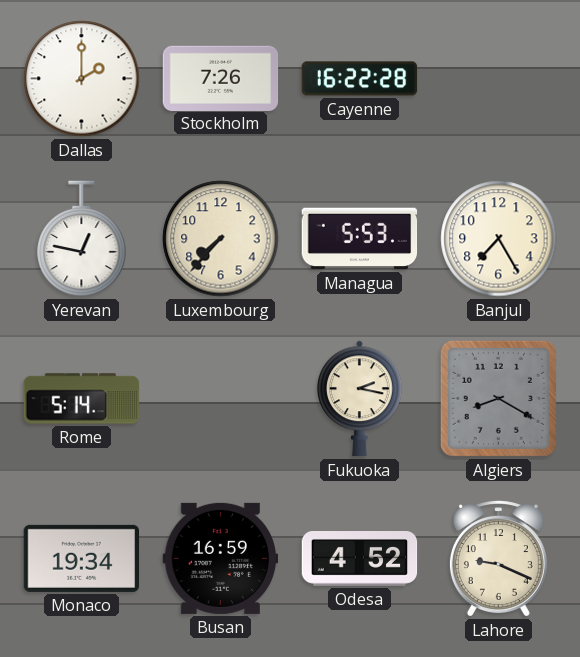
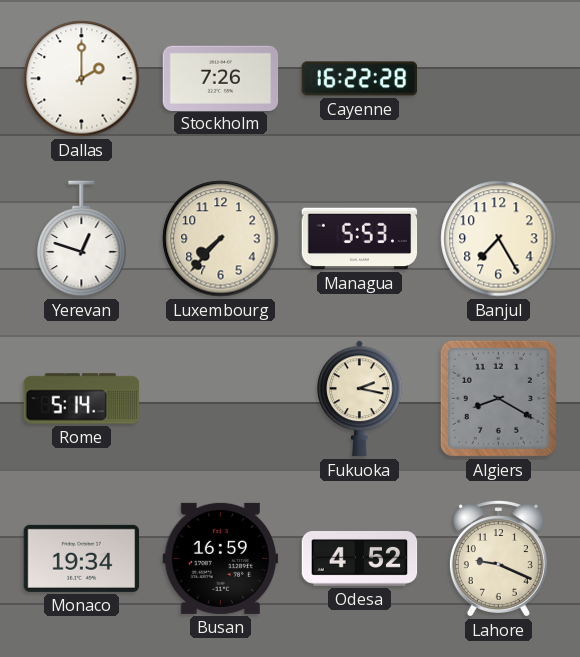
Yerevan: 12:47 -> 12:48
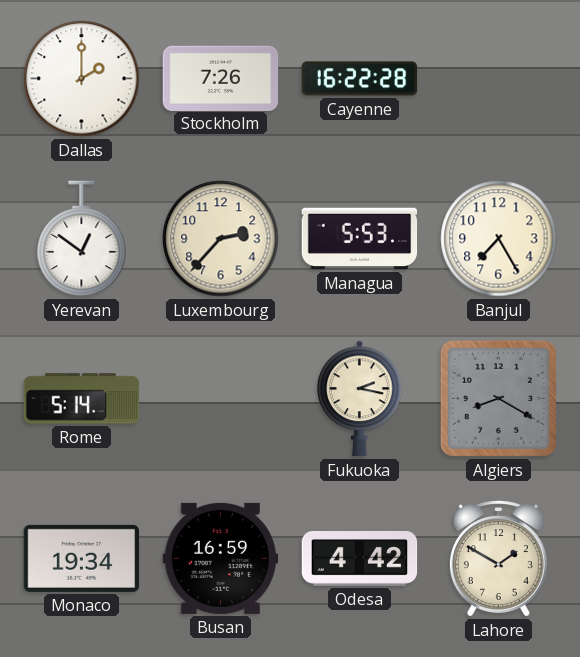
Yerevan: 12:48 -> 12:51
Luxembourg: 7:37 -> 2:37
Odesa: 4:52 -> 4:42
Lahore: 9:19 -> 1:50
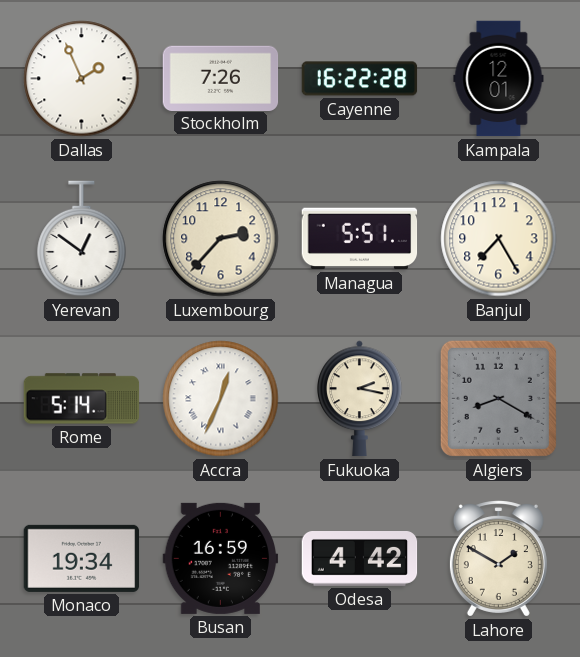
Dallas: 2:00 -> 1:56
Kampala: none -> 12:01
Managua: 5:53 -> 5:51
Accra: none -> 12:34
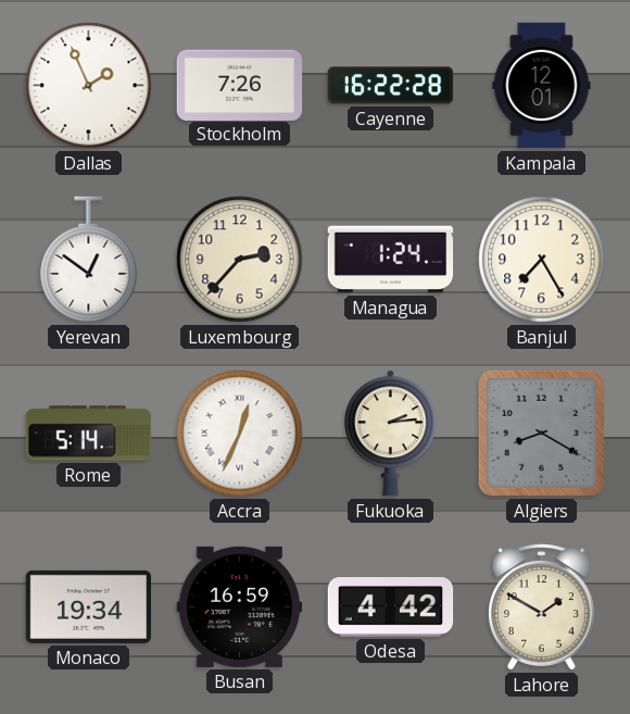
Managua: 5:51 -> 1:24
Fukuoka: 2:17 -> 2:14
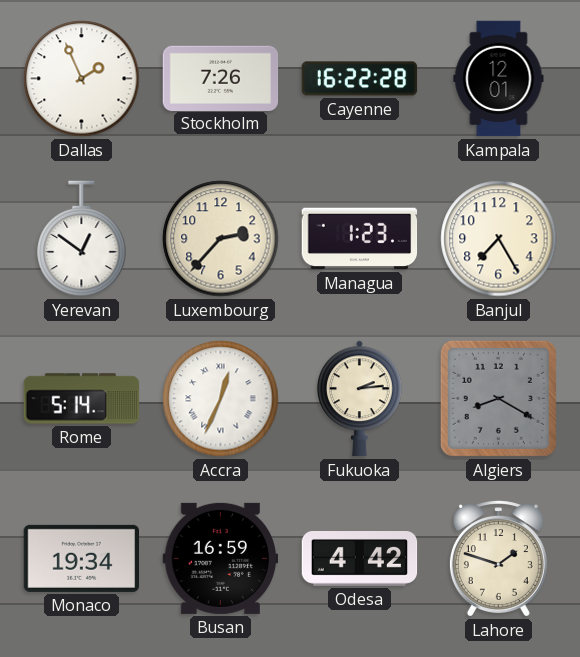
Managua: 1:24 -> 1:23
Lahore: 1:50 -> 1:48
